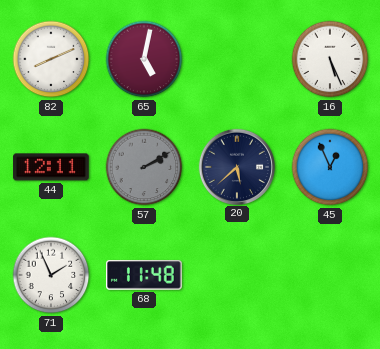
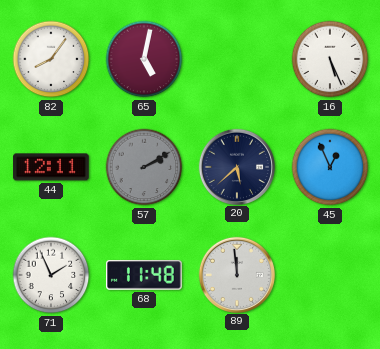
82: 8:11 -> 8:06
89: none -> 11:59
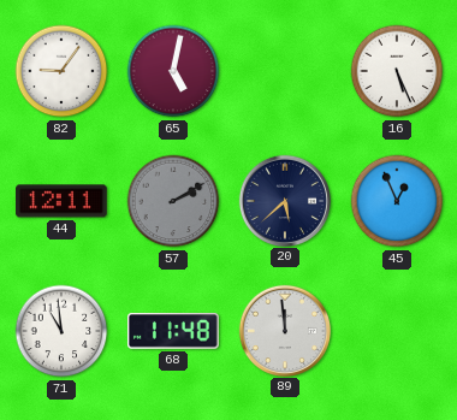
82: 8:06 -> 9:06
71: 1:56 -> 10:59
